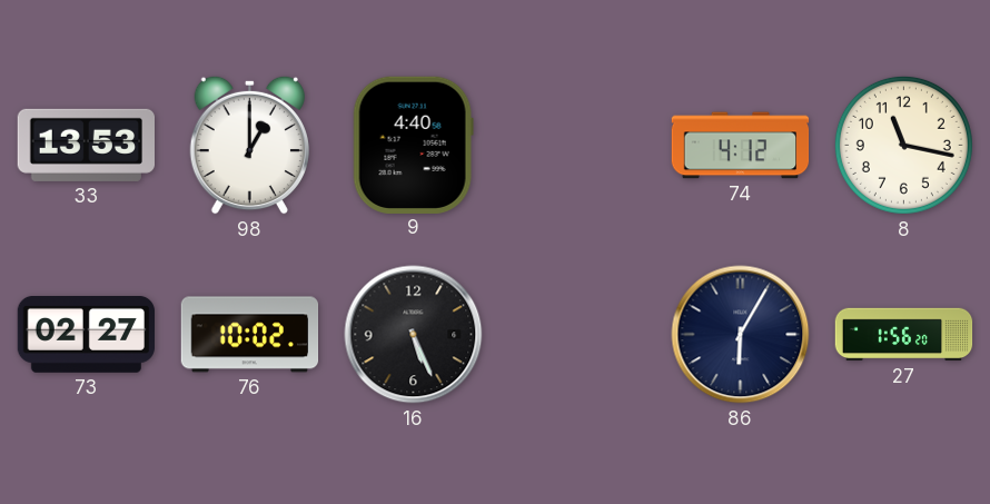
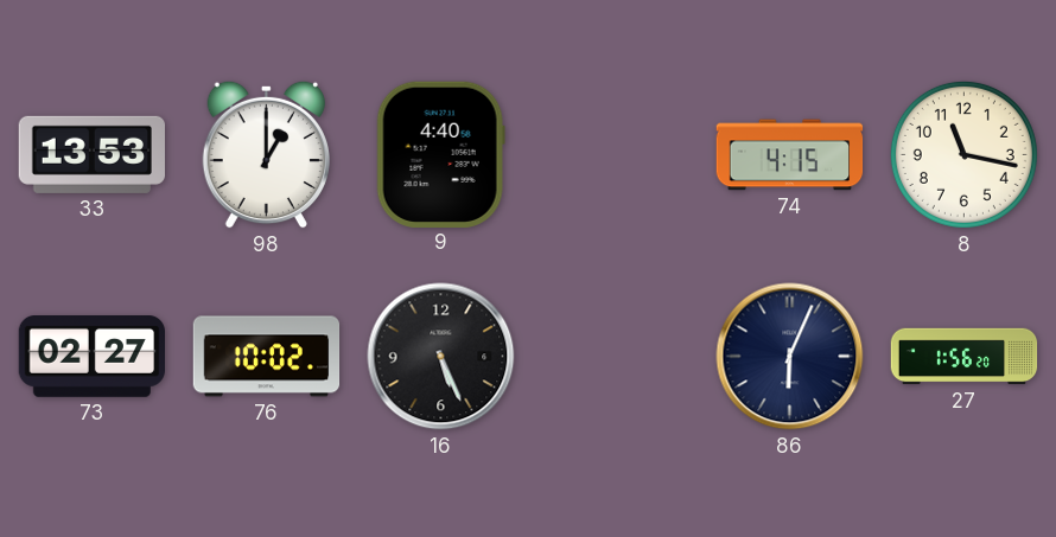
74: 4:12 -> 4:15
86: 6:05 -> 6:04
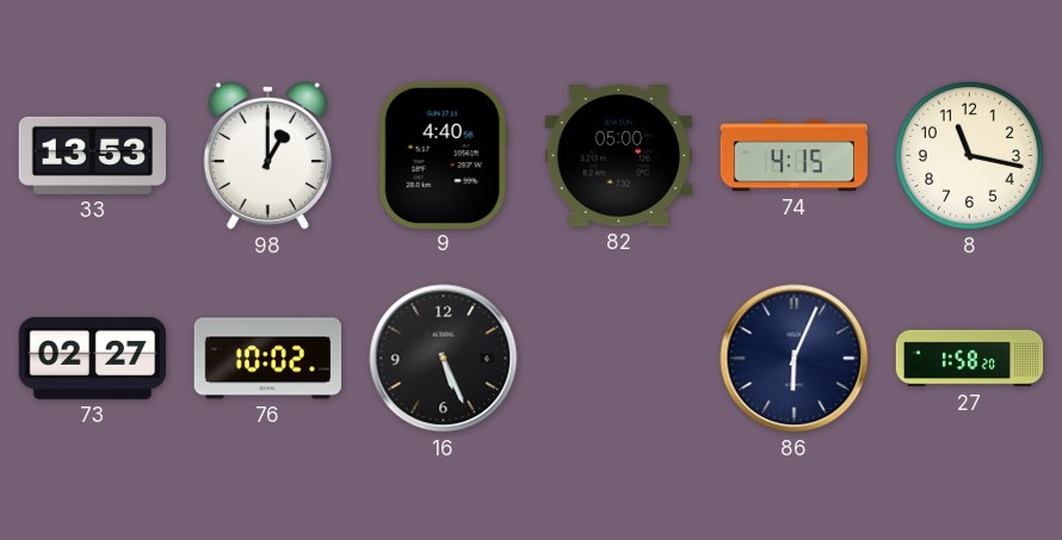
82: none -> 05:00
27: 1:56 -> 1:58
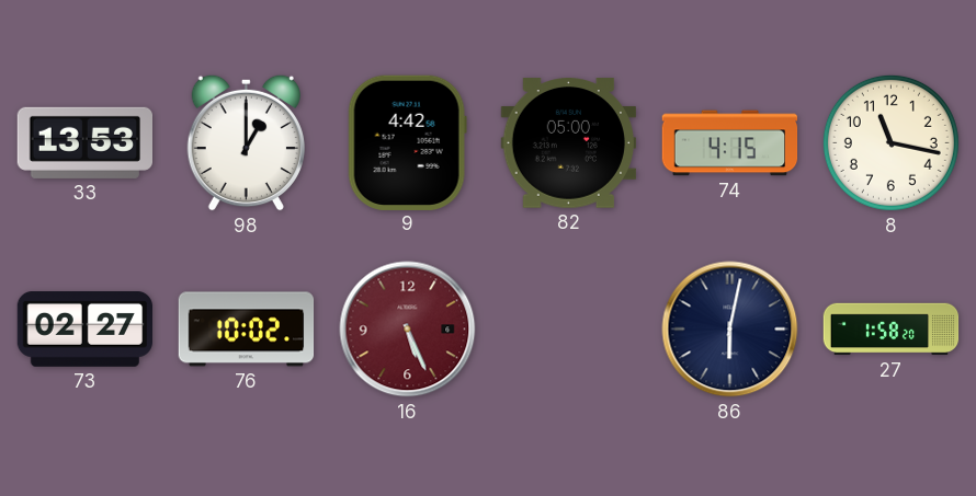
9: 4:40 -> 4:42
16 dial: black -> burgundy
86: 6:04 -> 6:02
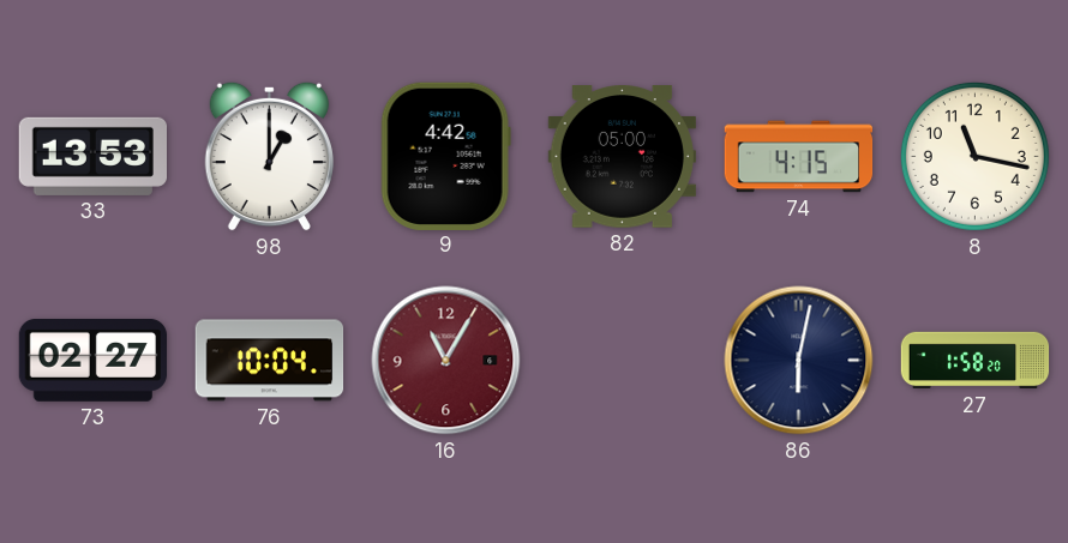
76: 10:02 -> 10:04
16: 5:26 -> 11:05
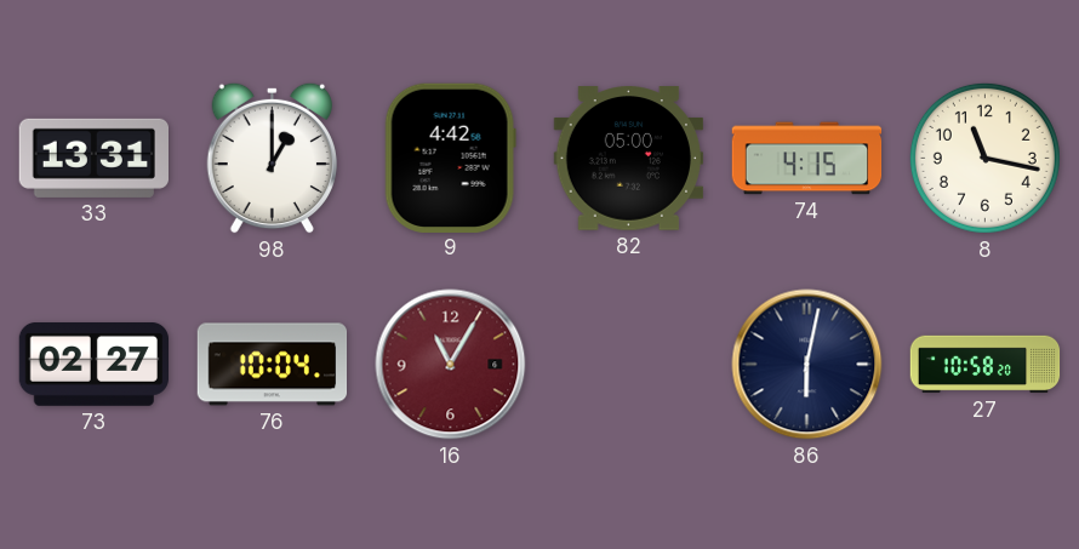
33: 13:53 -> 13:31
27: 1:58 -> 10:58
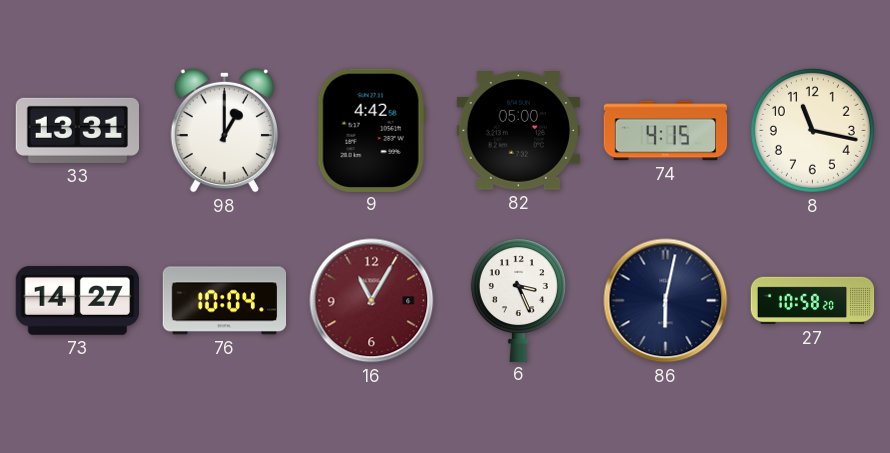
73: 02:27 -> 14:27
6: none -> 3:26
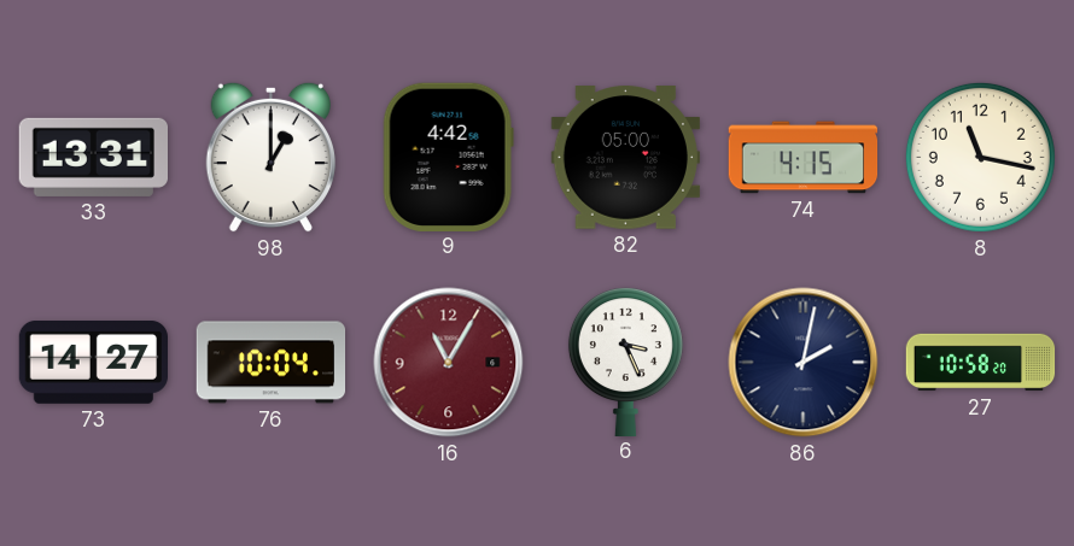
86: 6:02 -> 2:02
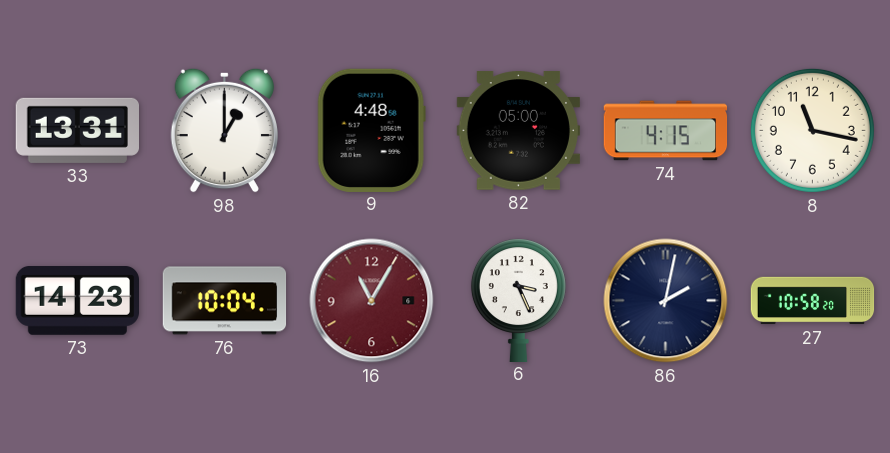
9: 4:42 -> 4:48
73: 14:27 -> 14:23
